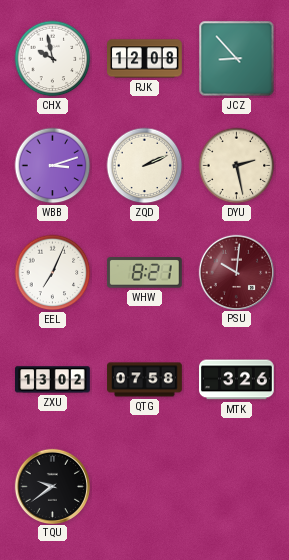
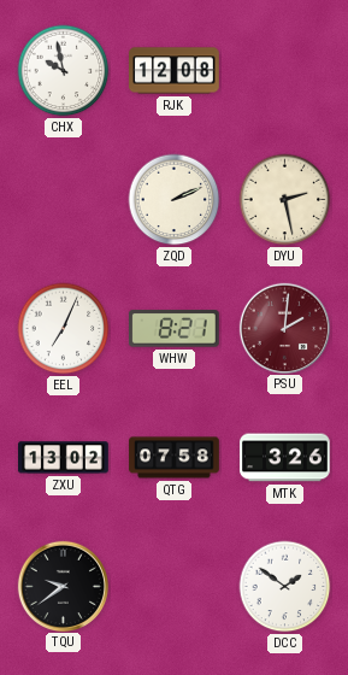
JCZ: 8:53 -> none
WBB: 3:12 -> none
PSU: 10:01 -> 2:01
DCC: none -> 1:51
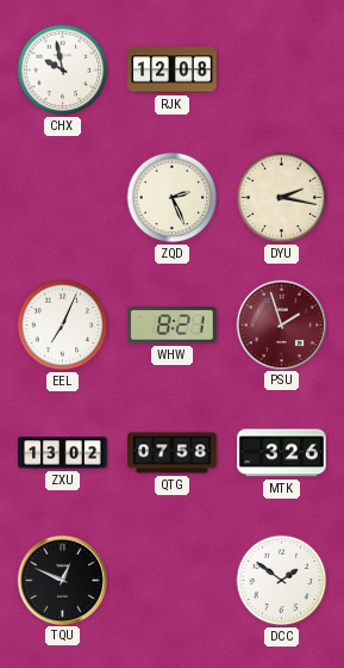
ZQD: 2:11 -> 2:26
DYU: 2:28 -> 2:17
PSU: 2:01 -> 1:57
TQU: 9:39 -> 12:49
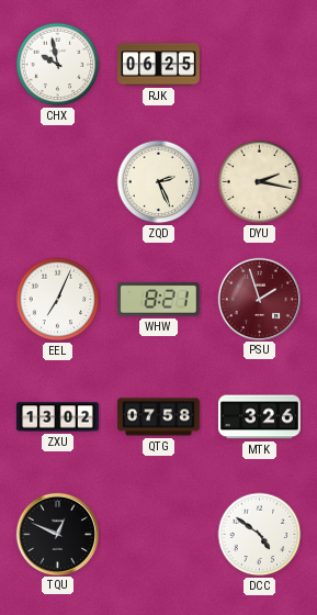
RJK: 12:08 -> 06:25
DCC: 1:51 -> 4:51
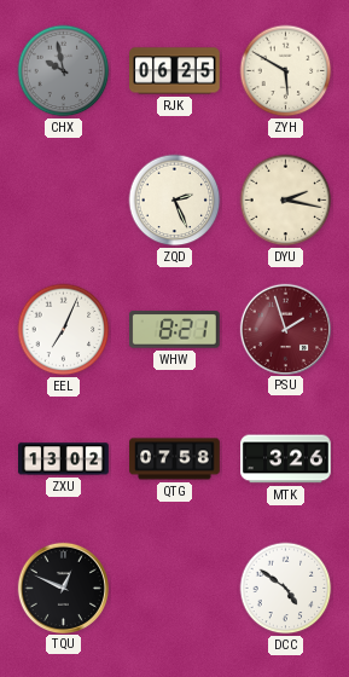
CHX dial: white -> grey
ZYH: none -> 5:50
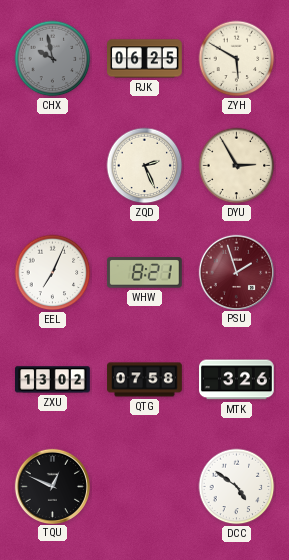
DYU: 2:17 -> 2:55
